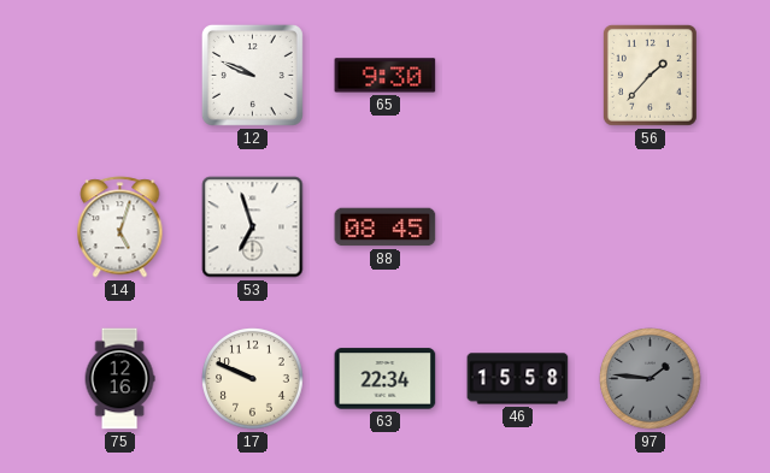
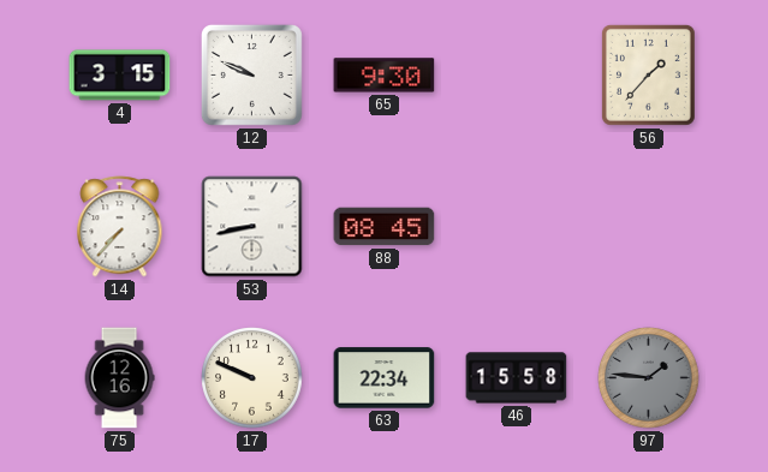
4: none -> 3:15
14: 5:03 -> 7:37
53: 6:57 -> 8:43
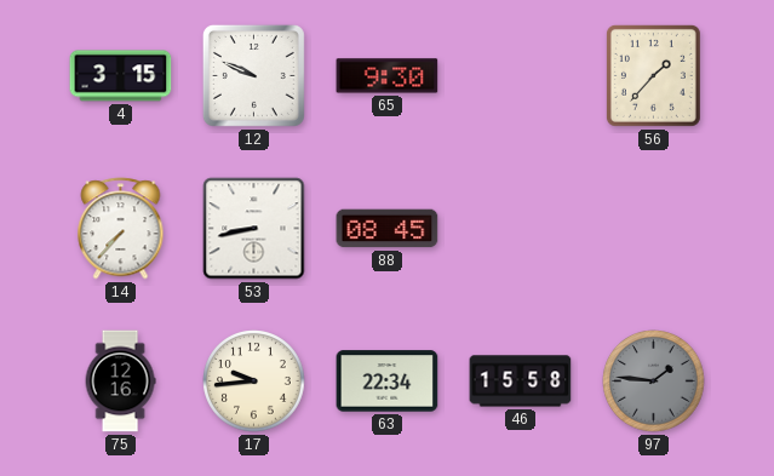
17: 9:49 -> 9:44
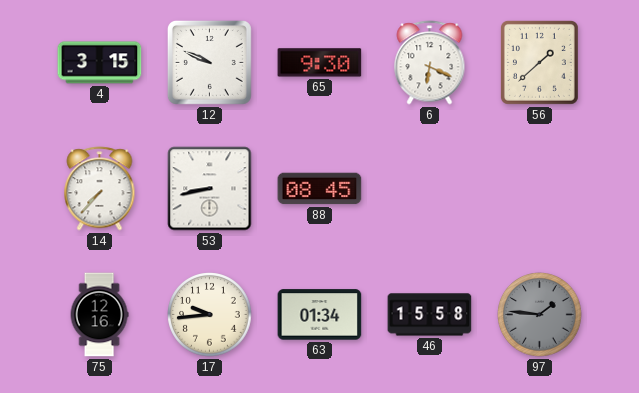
6: none -> 6:19
56: 1:37 -> 1:38
63: 22:34 -> 01:34
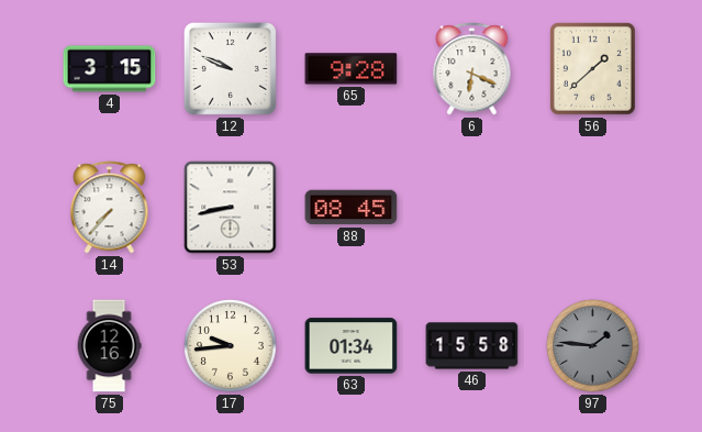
65: 9:30 -> 9:28
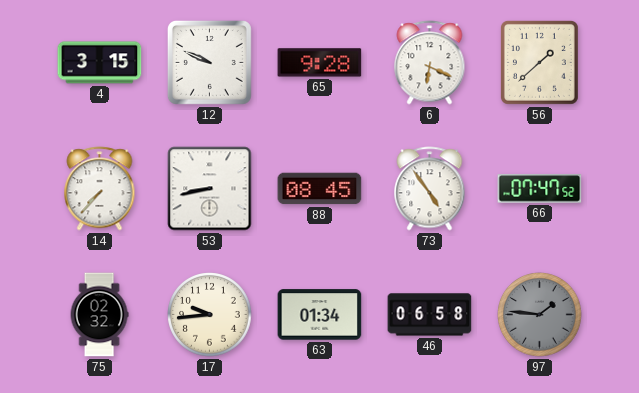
73: none -> 4:54
66: none -> 07:47
75: 12:16 -> 02:32
46: 15:58 -> 06:58
